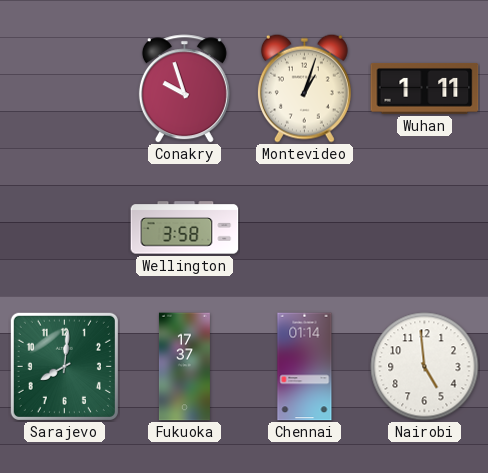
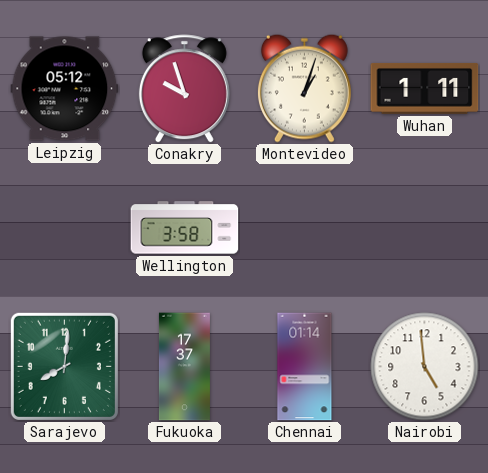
Leipzig: none -> 05:12
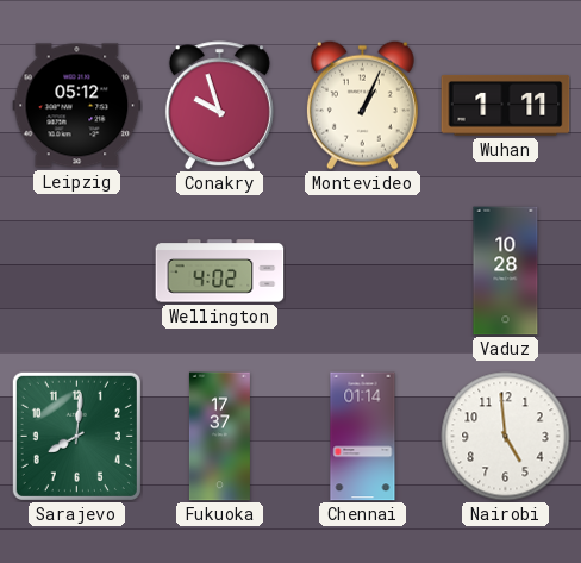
Montevideo: 1:03 -> 1:04
Wellington: 3:58 -> 4:02
Vaduz: none -> 10:28
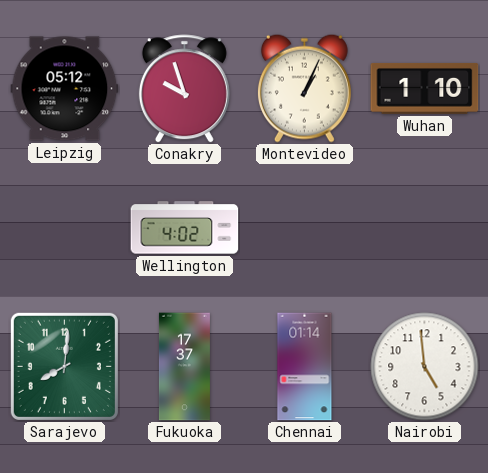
Wuhan: 1:11 -> 1:10
Vaduz: 10:28 -> none
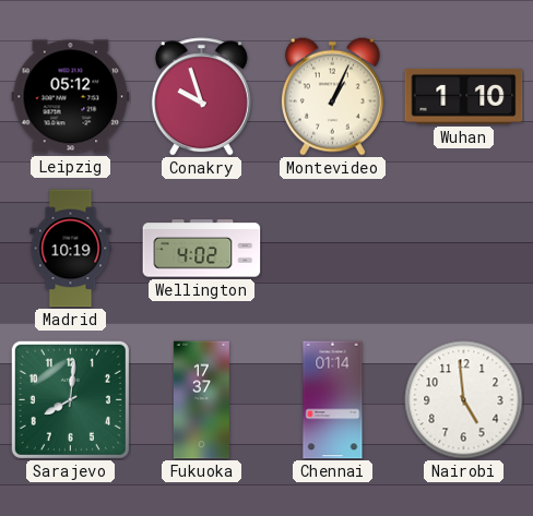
Madrid: none -> 10:19
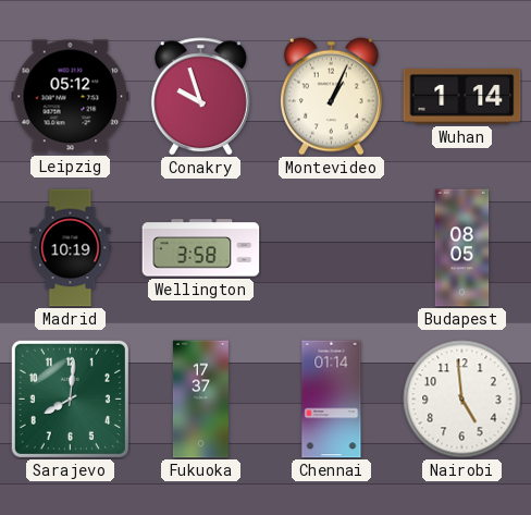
Wuhan: 1:10 -> 1:14
Wellington: 4:02 -> 3:58
Budapest: none -> 08:05
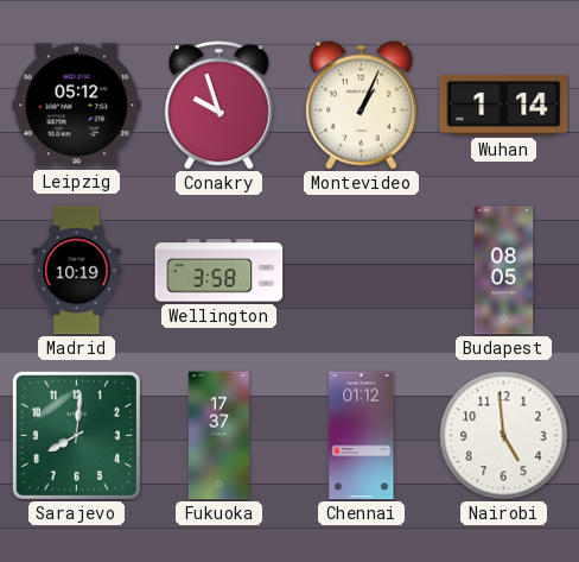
Chennai: 01:14 -> 01:12
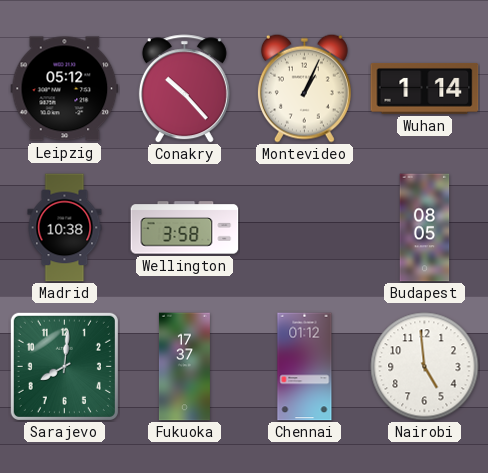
Conakry: 9:57 -> 10:23
Madrid: 10:19 -> 10:38
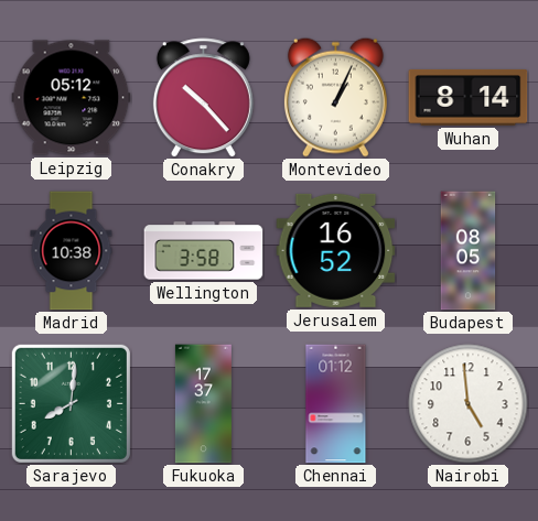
Wuhan: 1:14 -> 8:14
Jerusalem: none -> 16:52
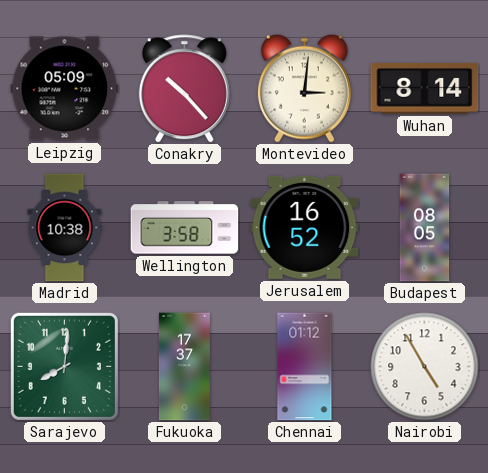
Leipzig: 05:12 -> 05:09
Montevideo: 1:04 -> 3:01
Nairobi: 4:59 -> 4:55
